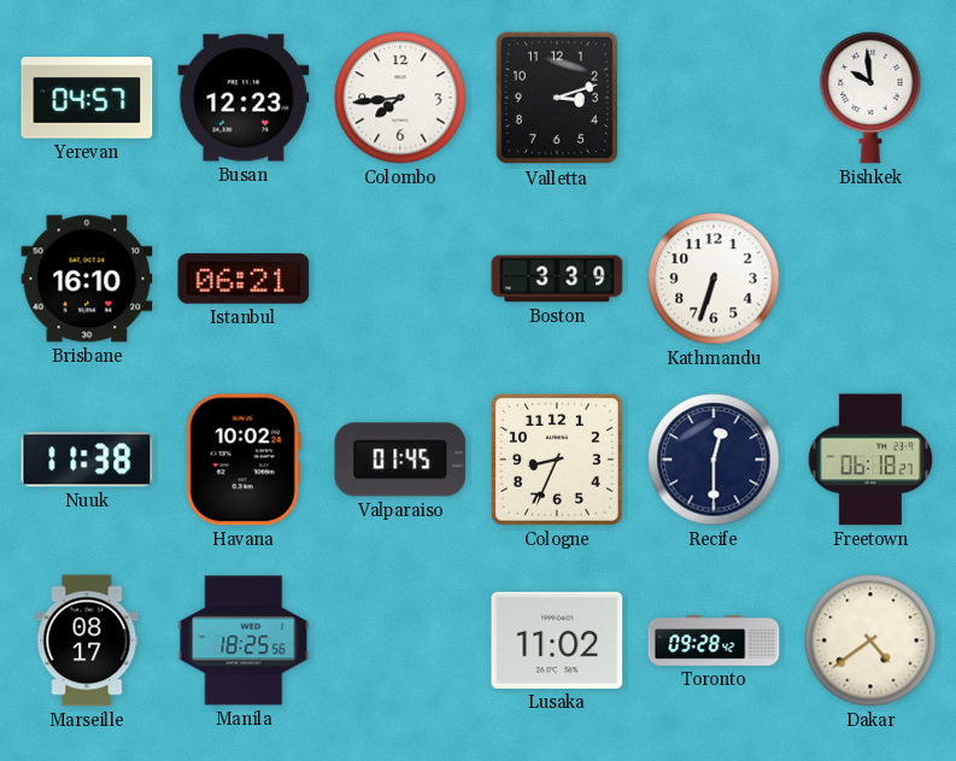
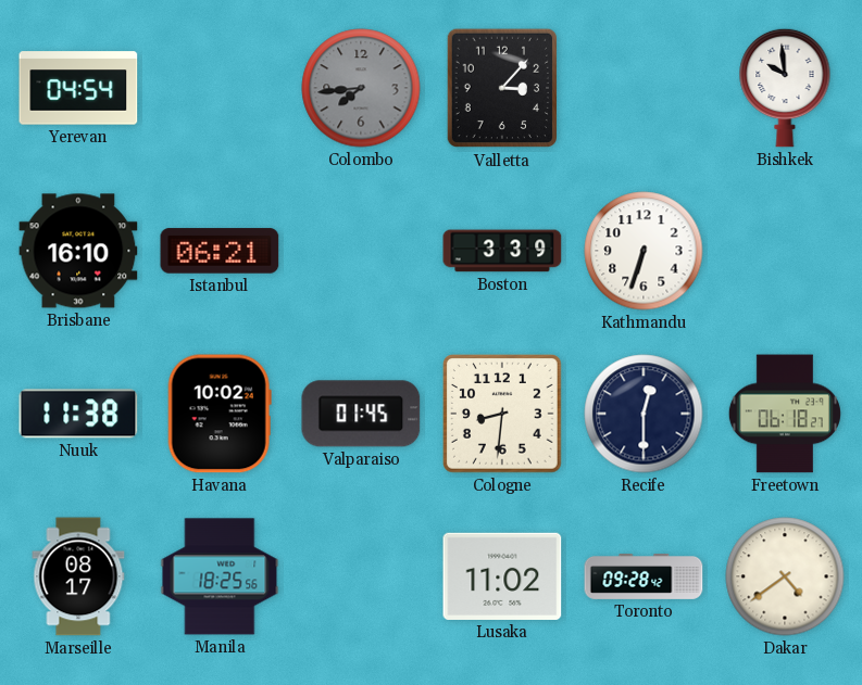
Yerevan: 04:57 -> 04:54
Busan: 12:23 -> none
Colombo dial: white -> grey
Valletta: 3:12 -> 3:07
Cologne: 8:34 -> 8:31
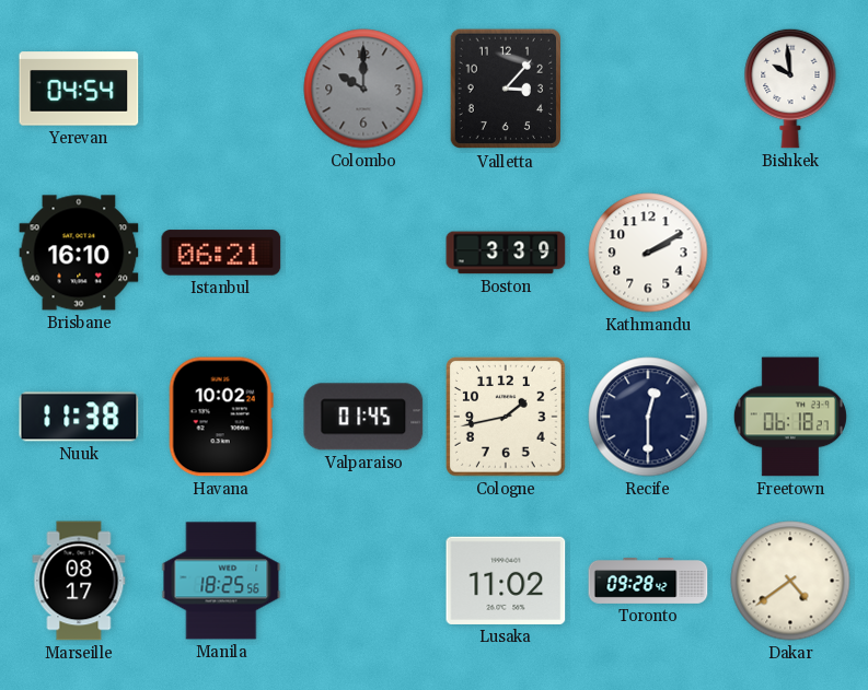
Colombo: 7:44 -> 10:00
Kathmandu: 6:33 -> 2:10
Cologne: 8:31 -> 1:43
